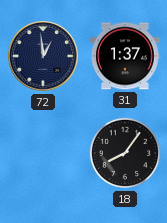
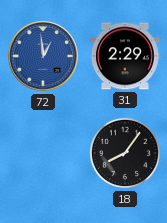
72 dial: navy -> blue
31: 1:37 -> 2:29
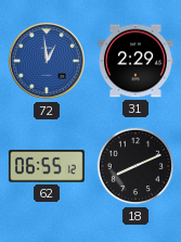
62: none -> 06:55
18: 8:06 -> 8:11
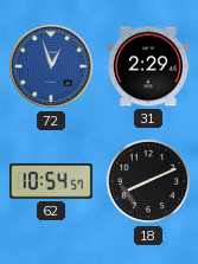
72: 12:59 -> 12:57
62: 06:55 -> 10:54
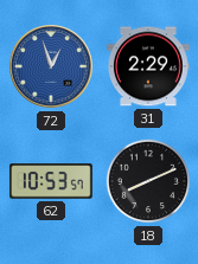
62: 10:54 -> 10:53
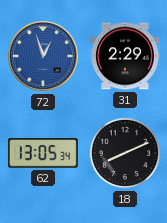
62: 10:53 -> 13:05
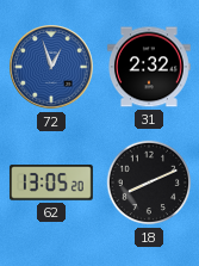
31: 2:29 -> 2:32
62: 13:05:34 -> 13:05:20
